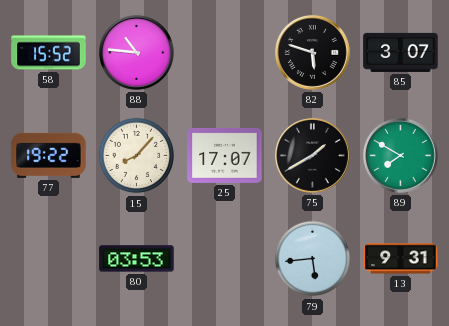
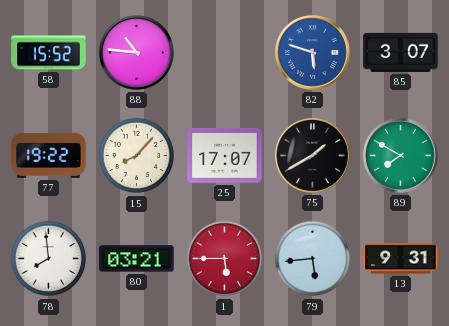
82 dial: black -> blue
78: none -> 7:59
80: 03:53 -> 03:21
1: none -> 5:45
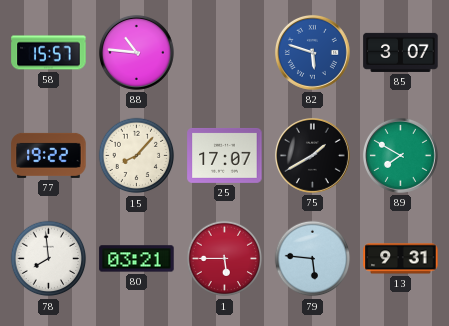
58: 15:52 -> 15:57
79: 5:44 -> 5:46
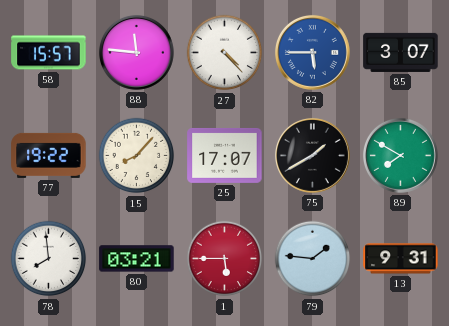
88: 10:46 -> 11:46
27: none -> 4:23
82: 5:48 -> 5:45
79: 5:46 -> 1:46
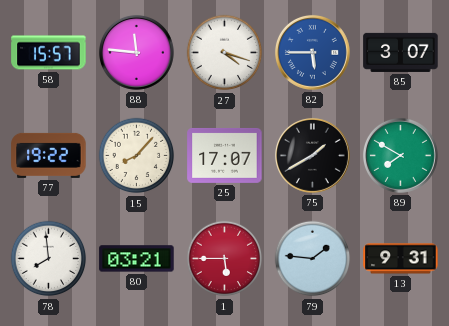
27: 4:23 -> 4:18
